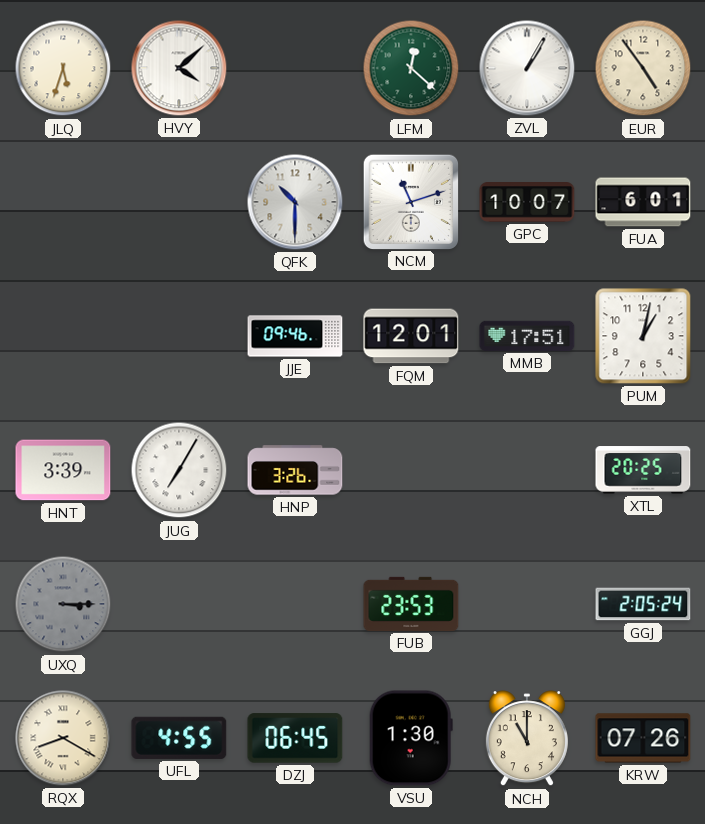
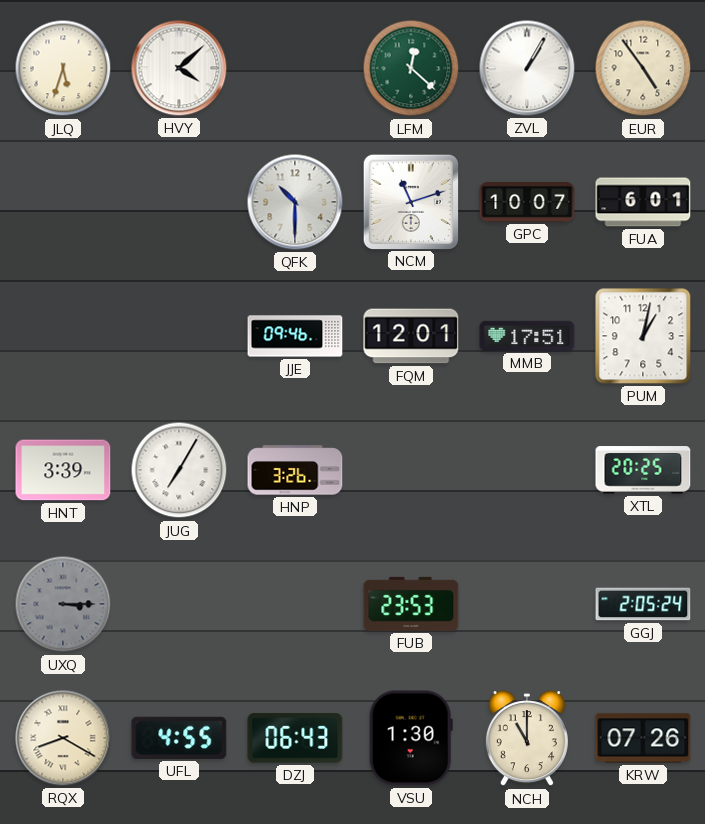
DZJ: 06:45 -> 06:43
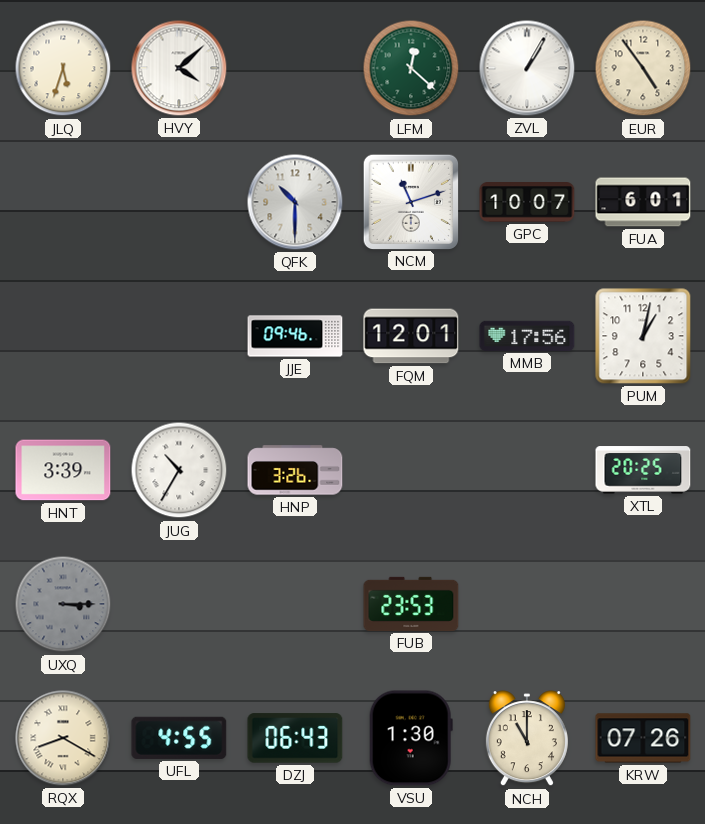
MMB: 17:51 -> 17:56
JUG: 7:05 -> 10:35
GGJ: 2:05 -> none
